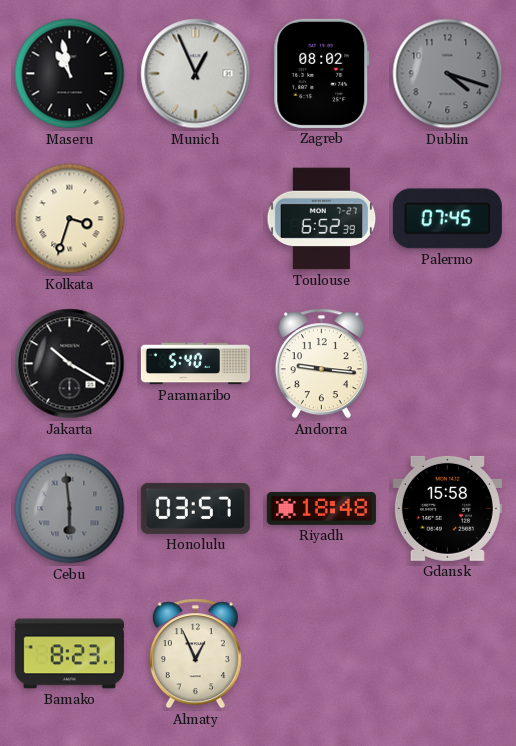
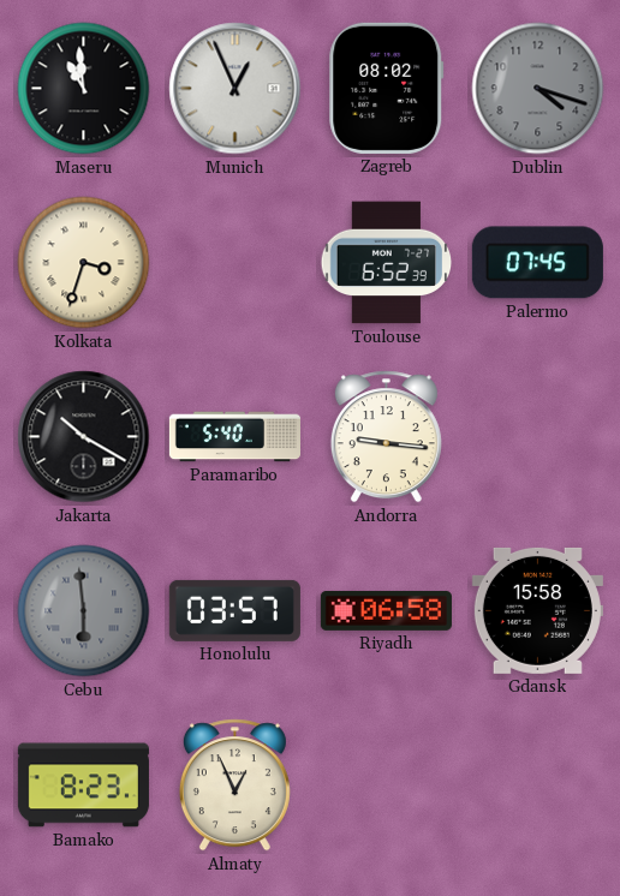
Maseru: 10:58 -> 10:59
Riyadh: 18:48 -> 06:58
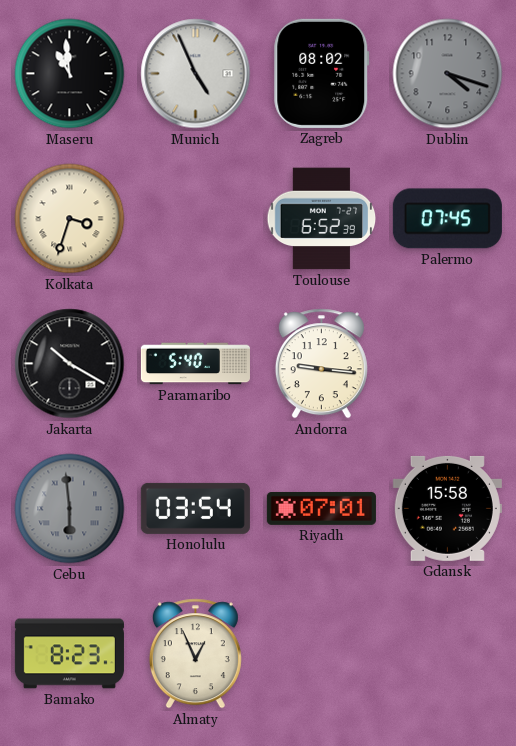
Munich: 12:56 -> 4:56
Honolulu: 03:57 -> 03:54
Riyadh: 06:58 -> 07:01
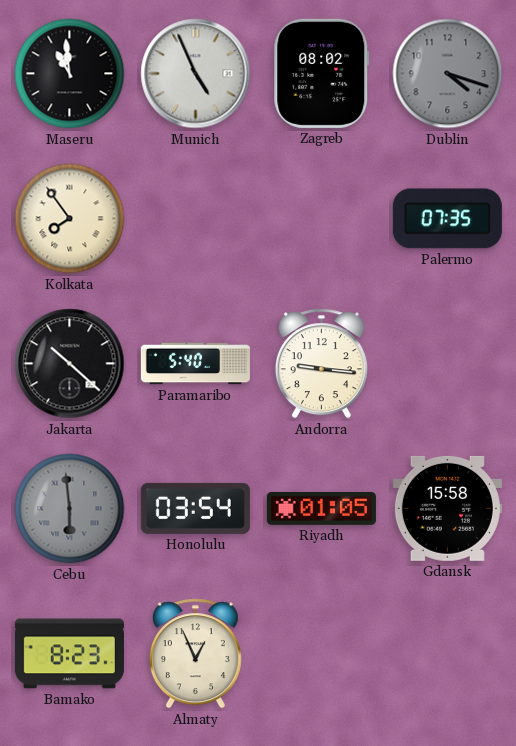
Kolkata: 3:33 -> 7:54
Toulouse: 6:52 -> none
Palermo: 07:45 -> 07:35
Jakarta: 10:20 -> 10:22
Riyadh: 07:01 -> 01:05
